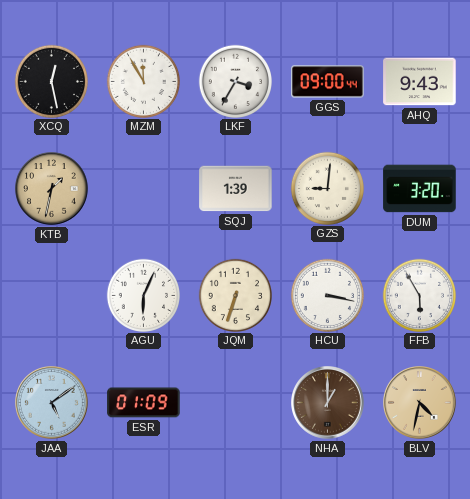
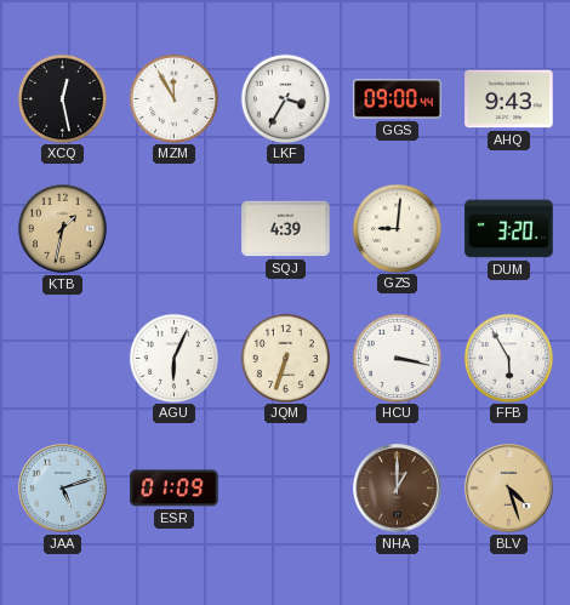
SQJ: 1:39 -> 4:39
JAA: 5:09 -> 5:12
BLV: 4:32 -> 4:27
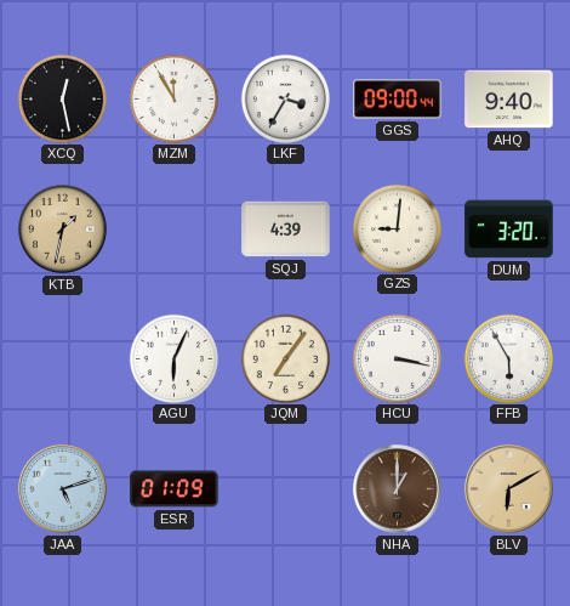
AHQ: 9:43 -> 9:40
JQM: 6:33 -> 7:06
BLV: 4:27 -> 6:10
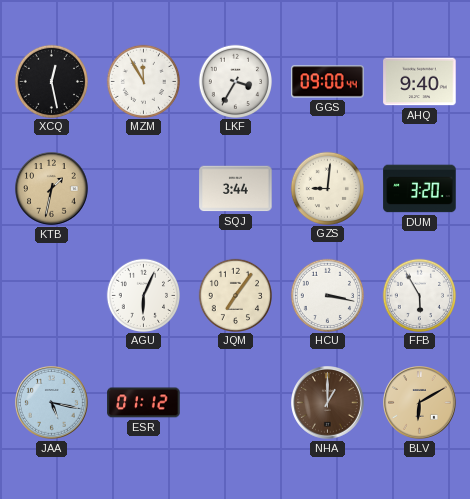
SQJ: 4:39 -> 3:44
JAA: 5:12 -> 5:17
ESR: 01:09 -> 01:12
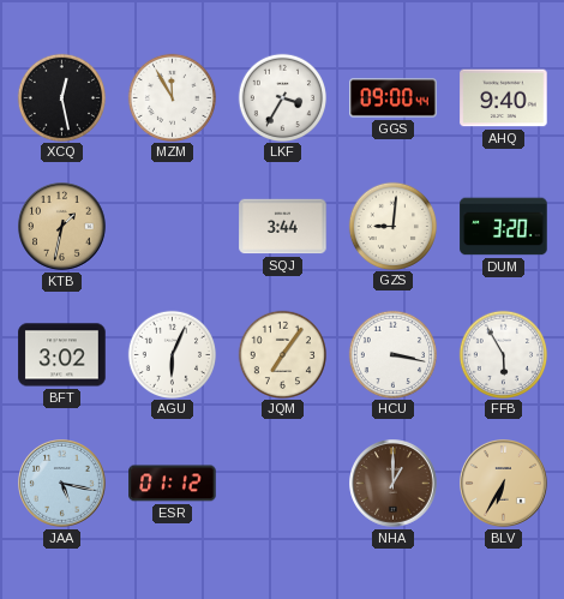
BFT: none -> 3:02
BLV: 6:10 -> 6:35
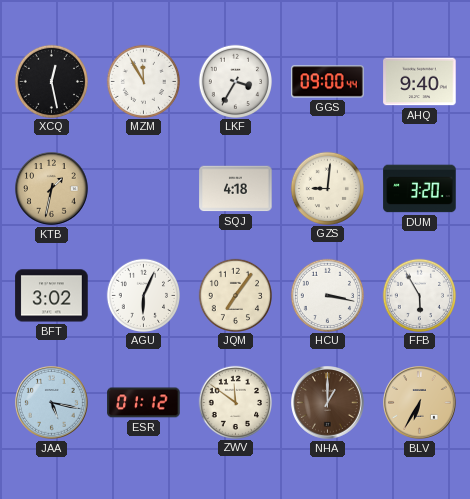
SQJ: 3:44 -> 4:18
ZWV: none -> 11:51
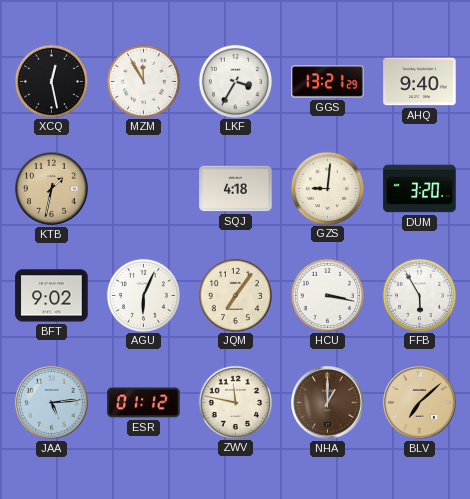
GGS: 09:00 -> 13:21
BFT: 3:02 -> 9:02
JAA: 5:17 -> 5:14
ZWV: 11:51 -> 11:47
BLV: 6:35 -> 7:08
